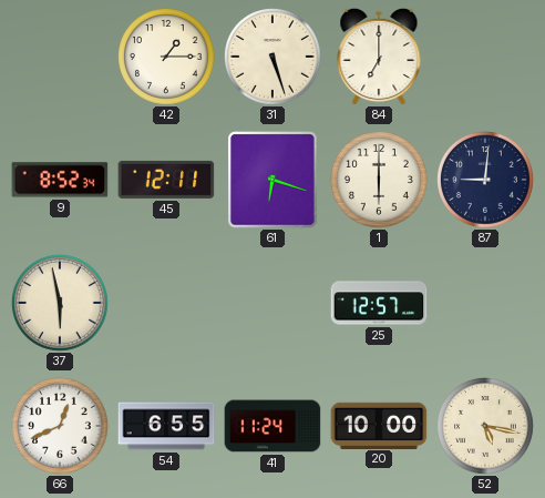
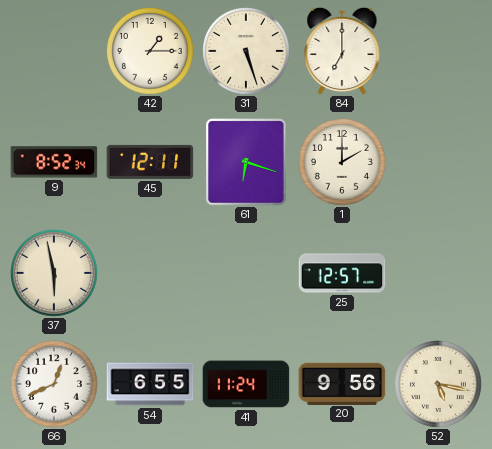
1: 6:00 -> 2:00
87: 9:01 -> none
20: 10:00 -> 9:56
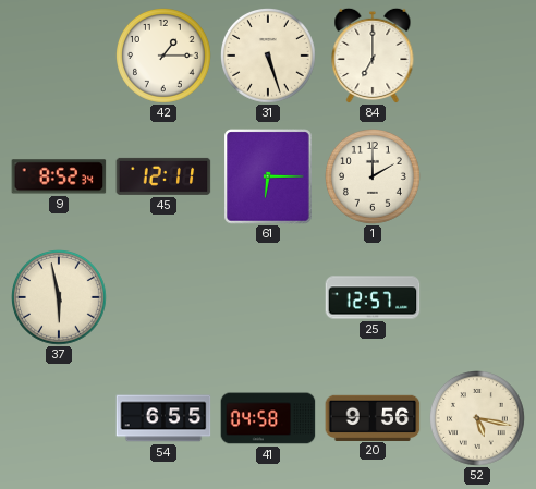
61: 6:18 -> 6:15
66: 12:41 -> none
41: 11:24 -> 04:58
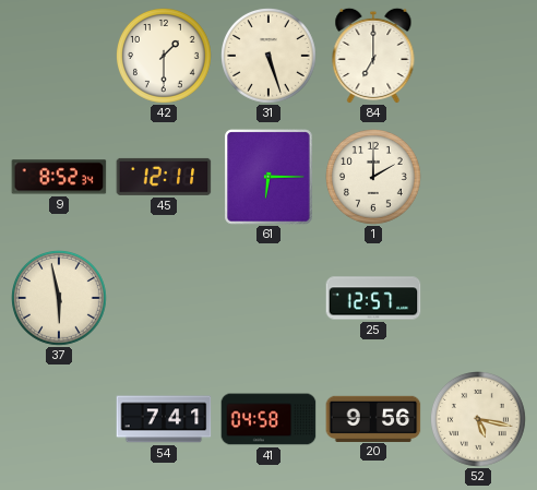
42: 1:15 -> 1:30
54: 6:55 -> 7:41
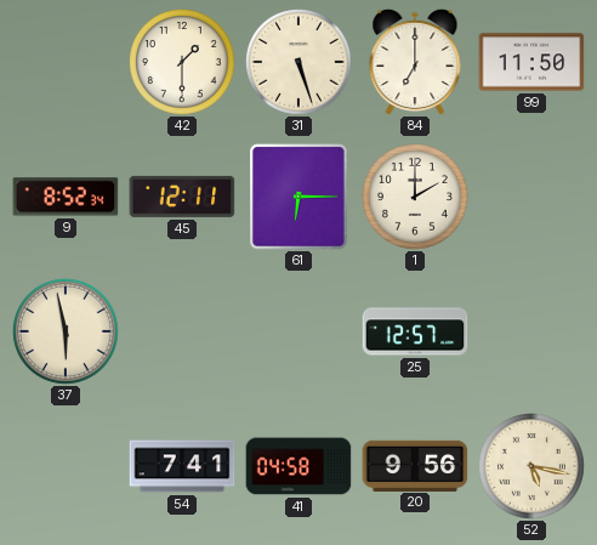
99: none -> 11:50
